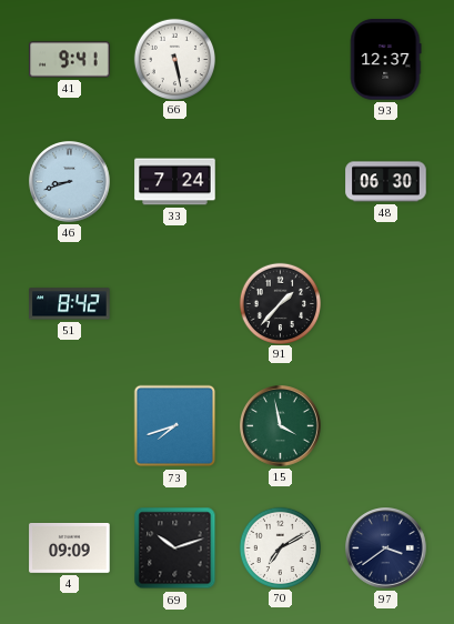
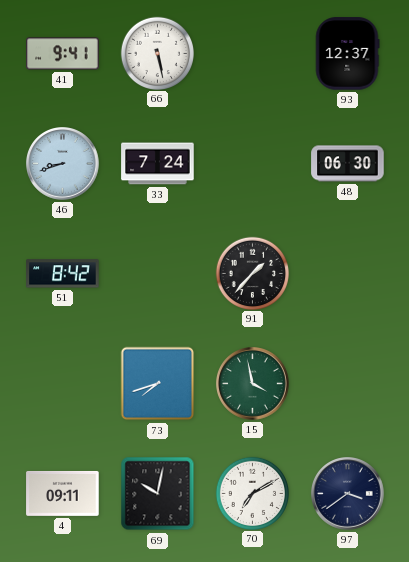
4: 09:09 -> 09:11
69: 10:12 -> 10:02
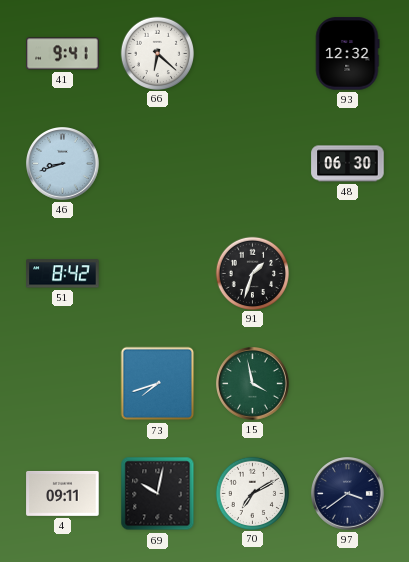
66: 5:28 -> 6:22
93: 12:37 -> 12:32
33: 7:24 -> none
91: 1:37 -> 1:33
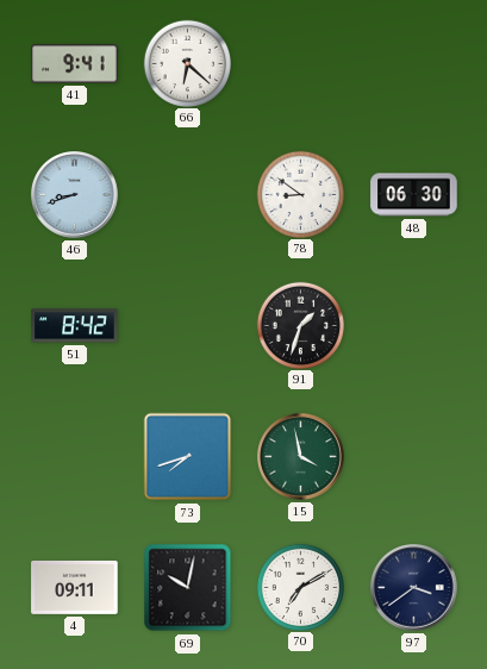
93: 12:32 -> none
78: none -> 8:51
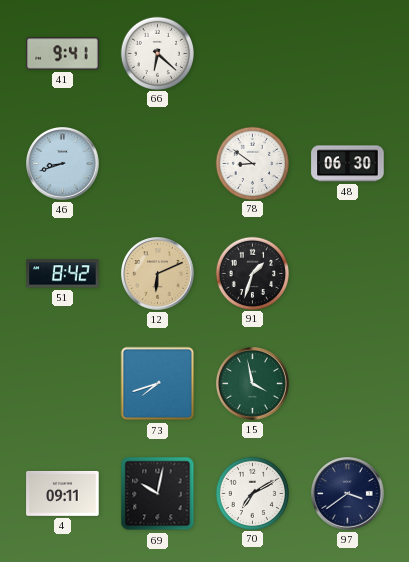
12: none -> 6:11
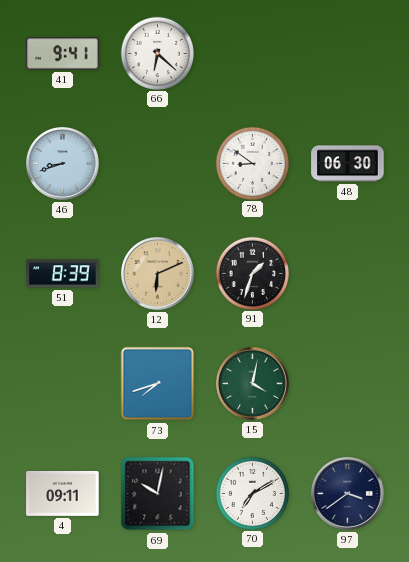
51: 8:42 -> 8:39
15: 3:58 -> 4:02
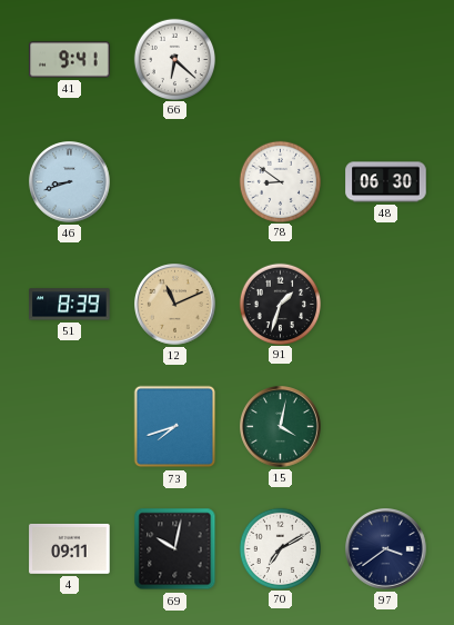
12: 6:11 -> 11:11
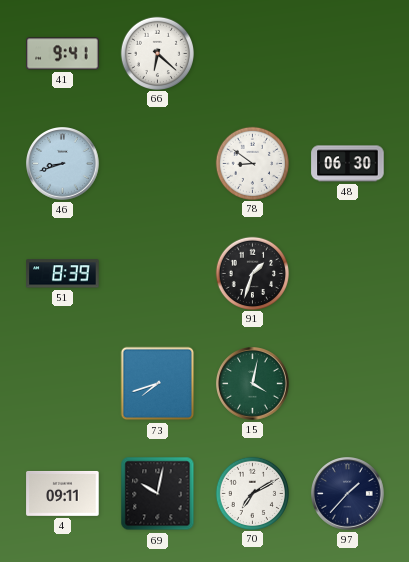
12: 11:11 -> none
97: 3:39 -> 1:37
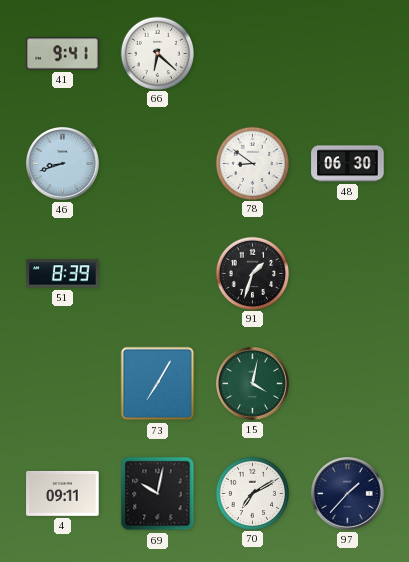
73: 7:42 -> 7:05
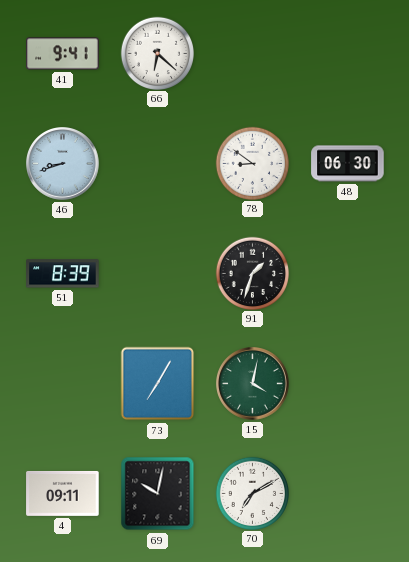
97: 1:37 -> none
